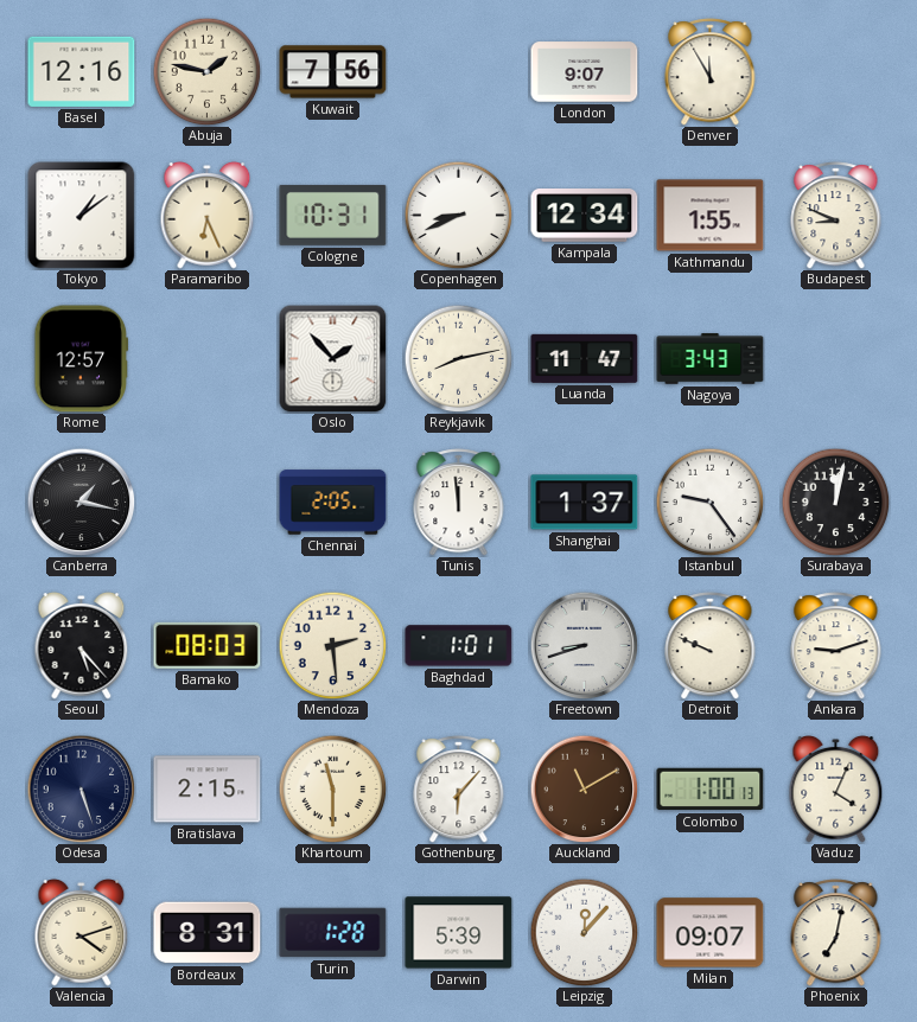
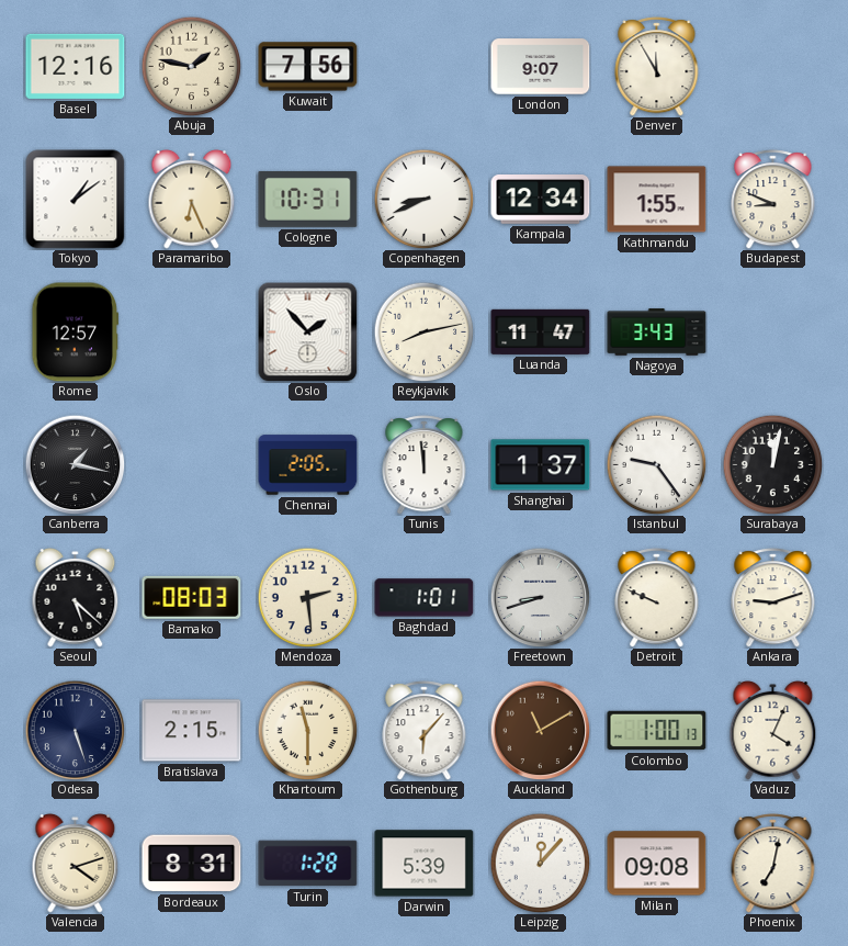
Seoul: 5:23 -> 5:22
Milan: 09:07 -> 09:08
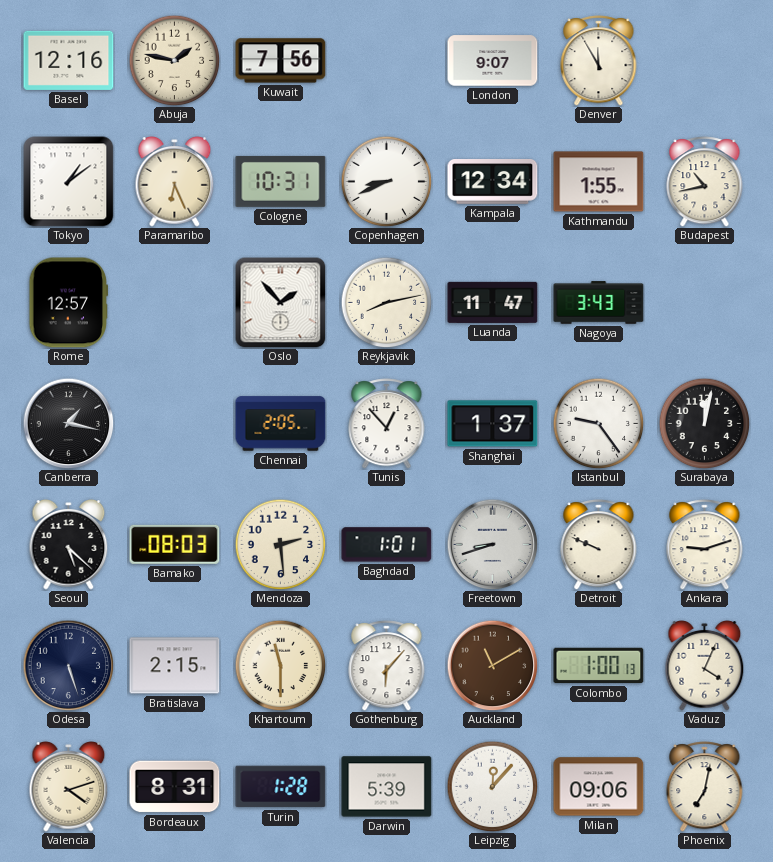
Budapest: 8:49 -> 10:43
Tunis: 11:59 -> 12:53
Milan: 09:08 -> 09:06
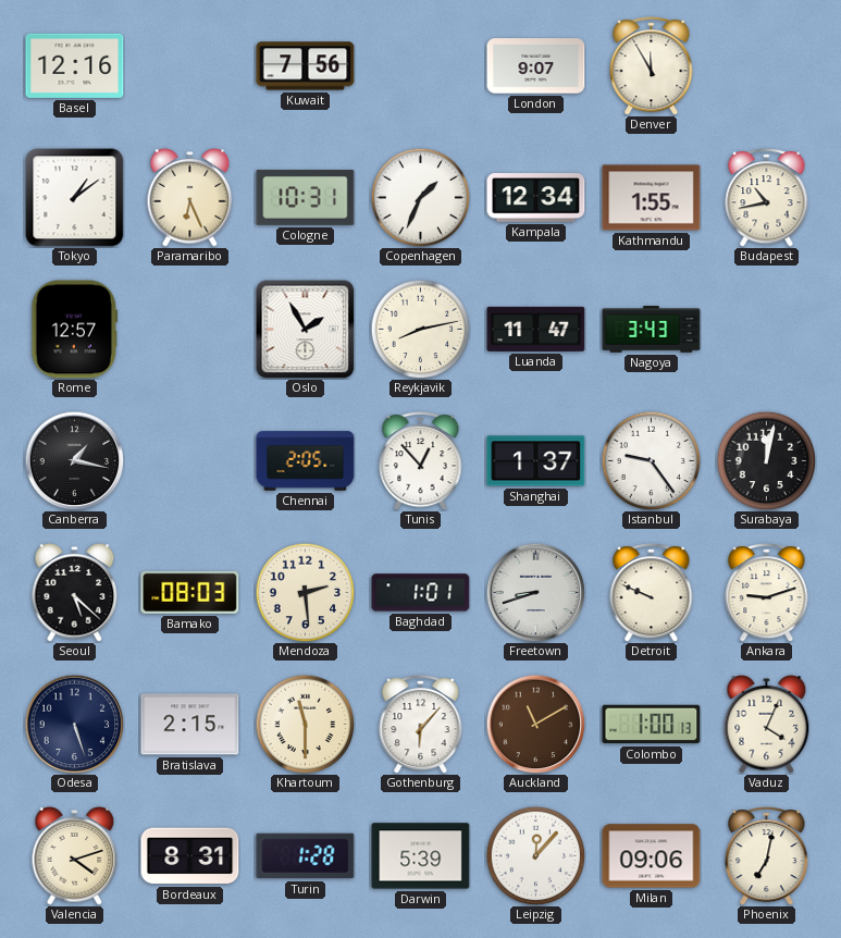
Abuja: 1:47 -> none
Copenhagen: 8:41 -> 1:34
Oslo: 1:53 -> 1:55
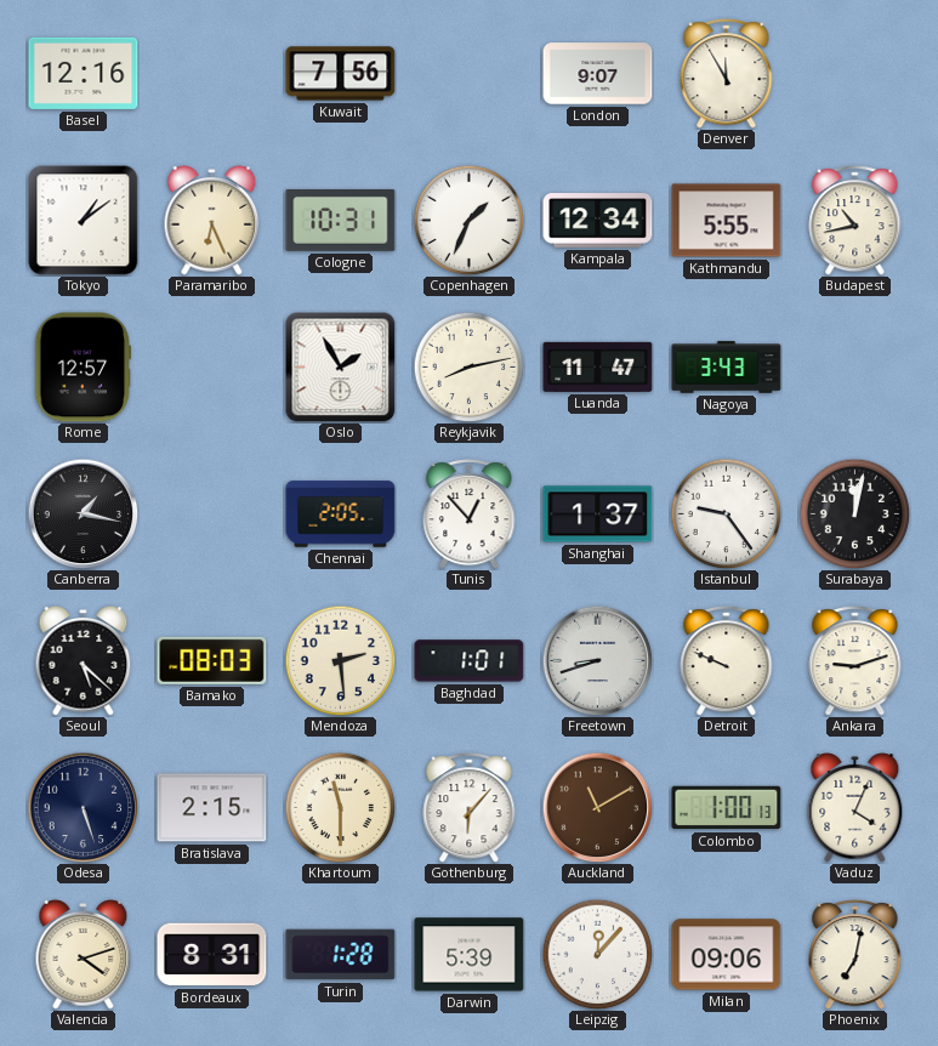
Kathmandu: 1:55 -> 5:55
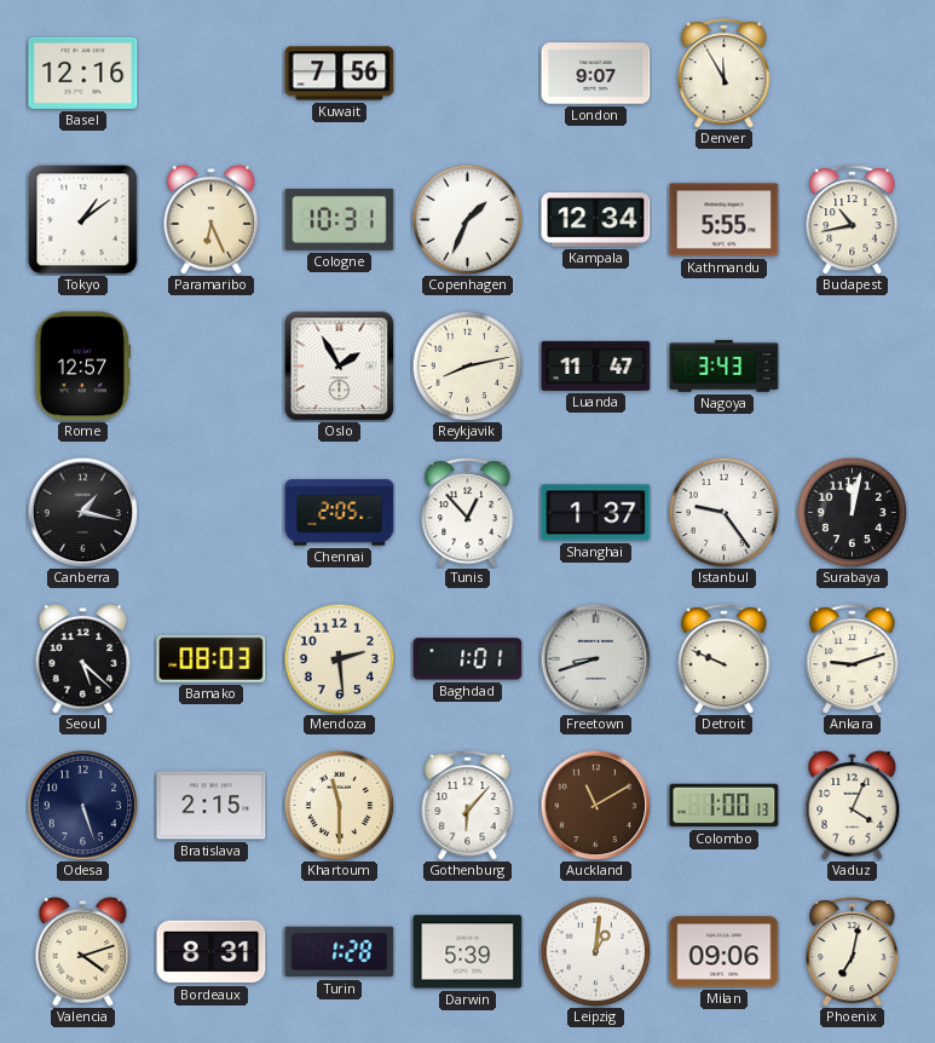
Leipzig: 12:07 -> 1:01
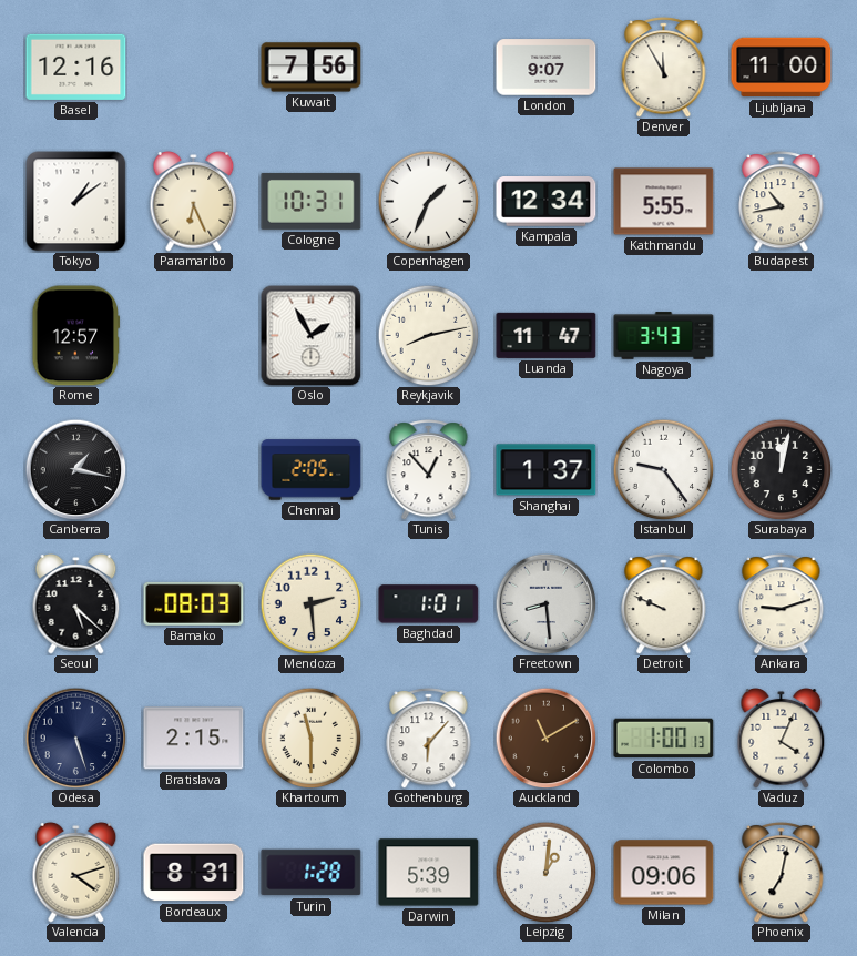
Ljubljana: none -> 11:00
Freetown: 8:42 -> 8:29
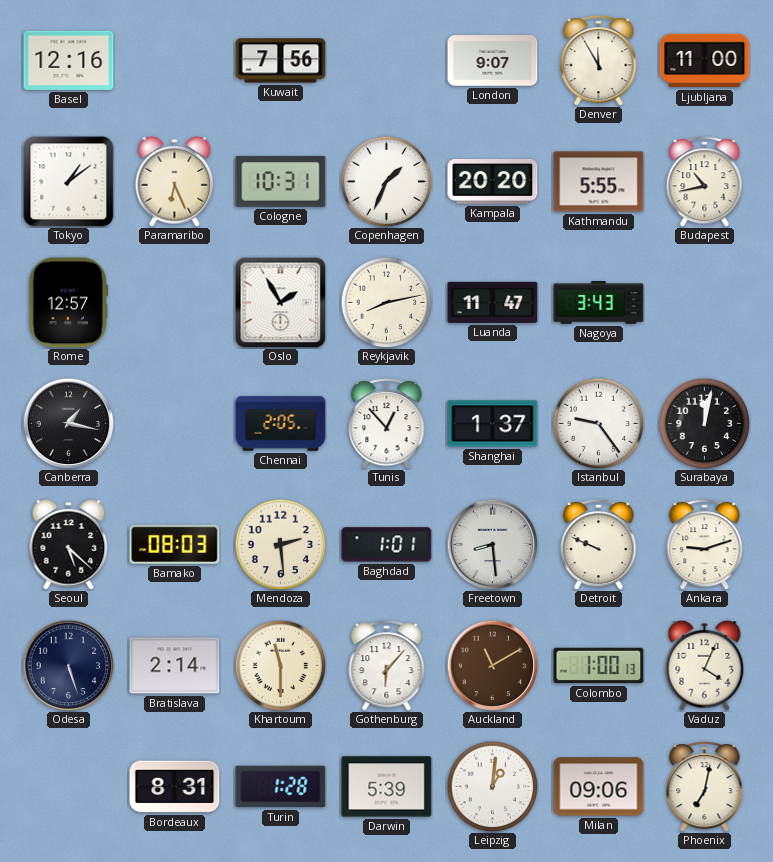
Kampala: 12:34 -> 20:20
Bratislava: 2:15 -> 2:14
Valencia: 4:12 -> none
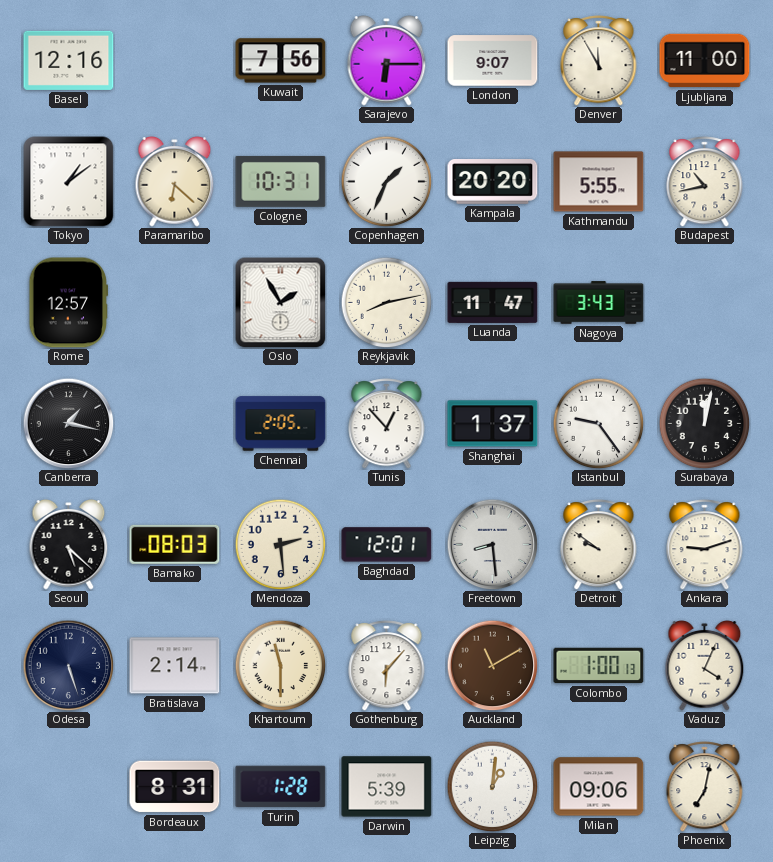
Sarajevo: none -> 6:15
Paramaribo: 6:26 -> 6:22
Baghdad: 1:01 -> 12:01
Detroit: 9:49 -> 9:51
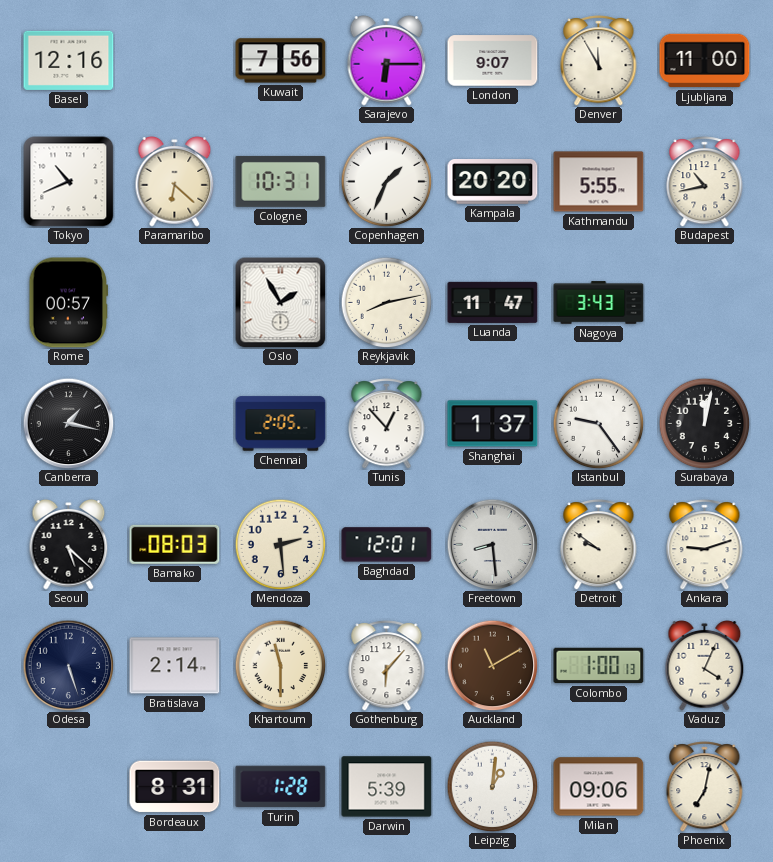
Tokyo: 1:09 -> 10:41
Rome: 12:57 -> 00:57
